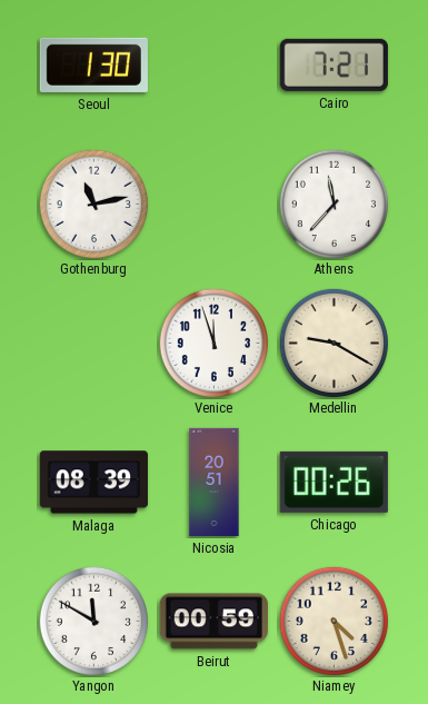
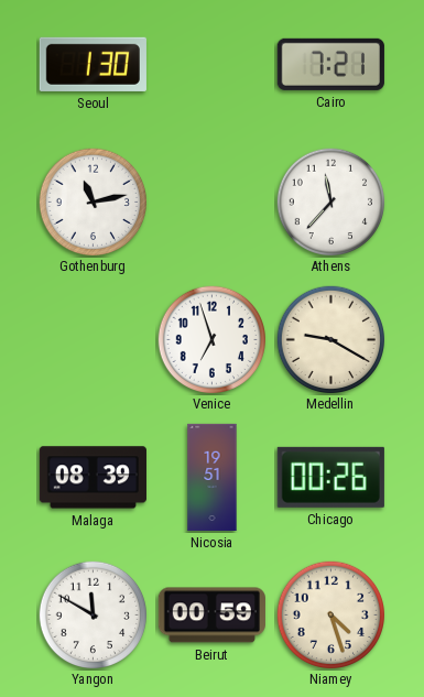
Venice: 11:57 -> 6:57
Nicosia: 20:51 -> 19:51
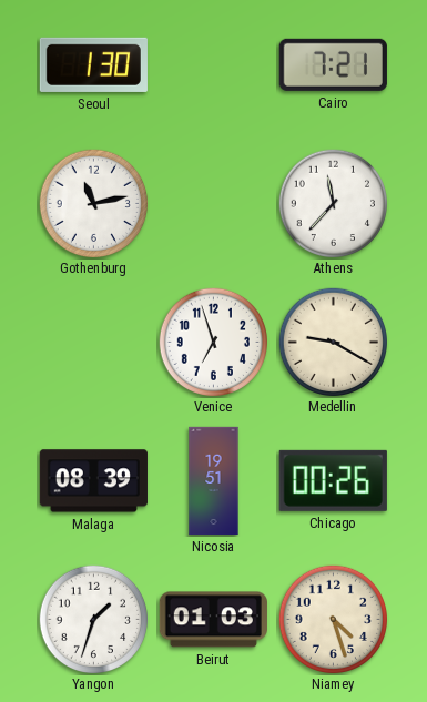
Yangon: 11:50 -> 1:33
Beirut: 00:59 -> 01:03
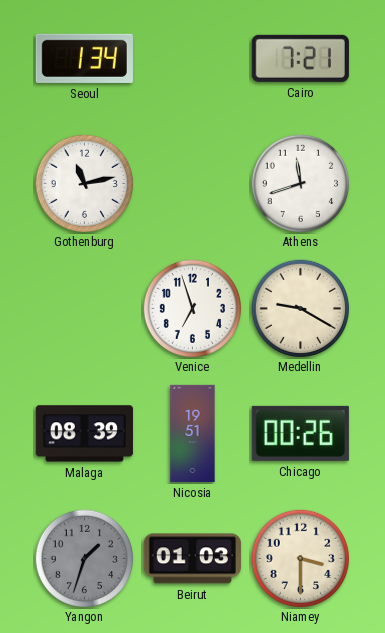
Seoul: 1:30 -> 1:34
Athens: 11:37 -> 11:42
Yangon dial: white -> grey
Niamey: 4:27 -> 3:30
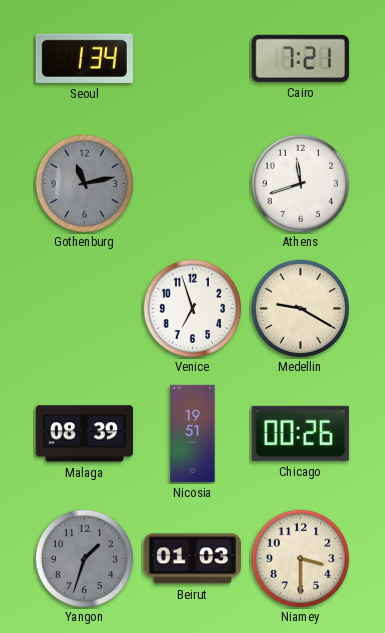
Gothenburg dial: white -> grey
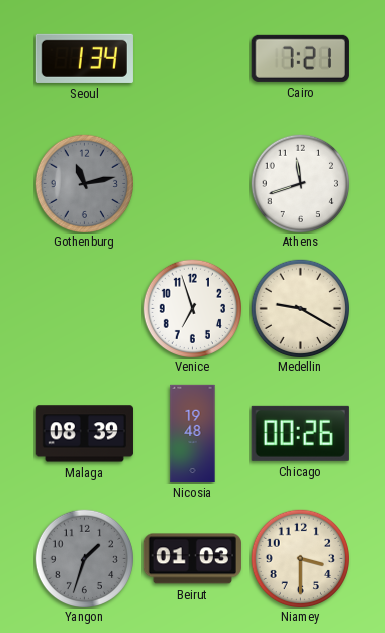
Nicosia: 19:51 -> 19:48
